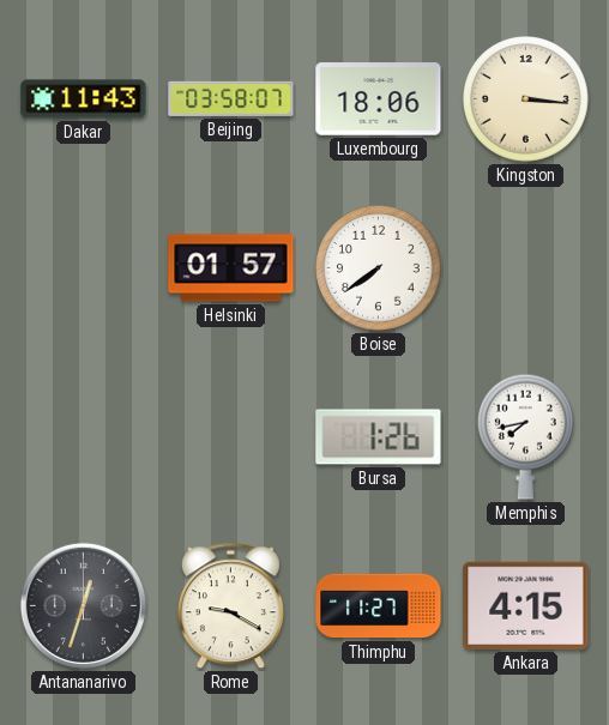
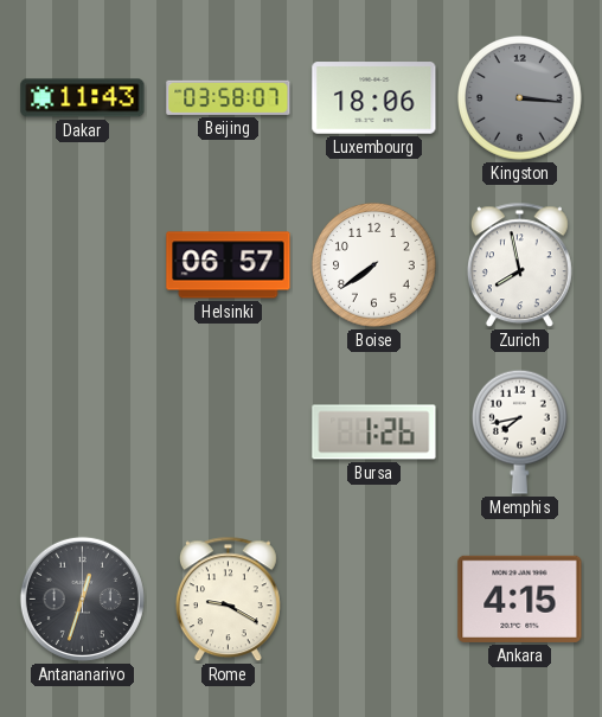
Kingston dial: cream -> grey
Helsinki: 01:57 -> 06:57
Zurich: none -> 7:58
Thimphu: 11:27 -> none
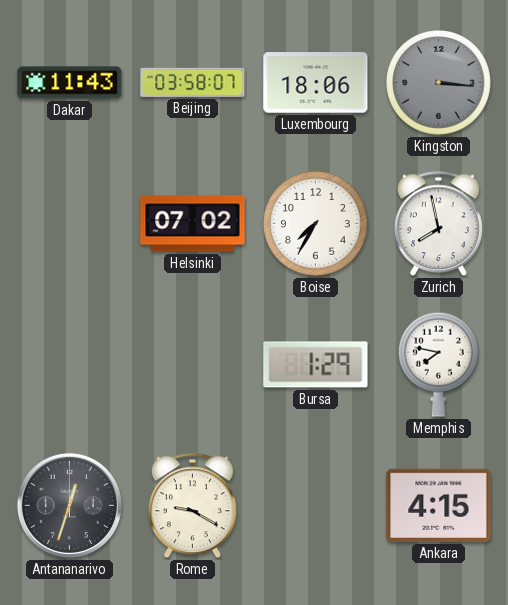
Helsinki: 06:57 -> 07:02
Boise: 7:39 -> 7:35
Bursa: 1:26 -> 1:29
Memphis: 7:43 -> 7:47
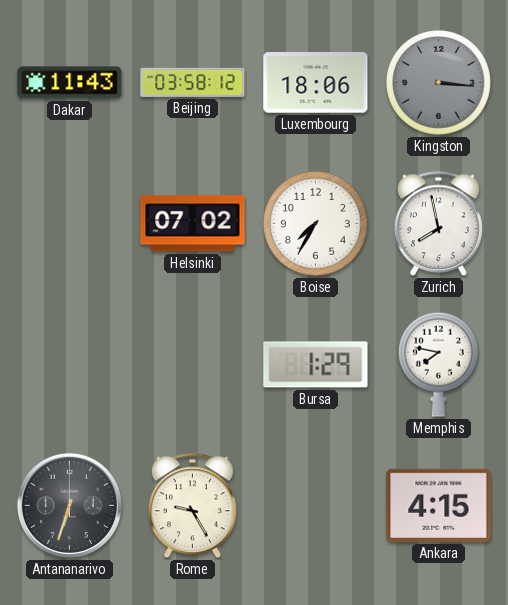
Beijing: 03:58:07 -> 03:58:12
Antananarivo: 12:33 -> 6:33
Rome: 9:20 -> 9:25
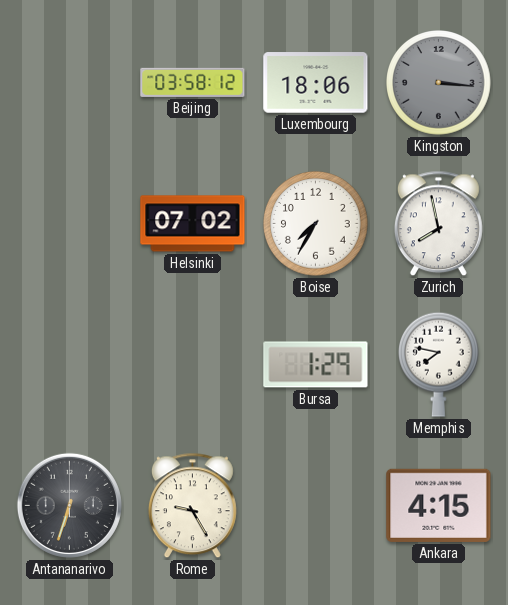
Dakar: 11:43 -> none
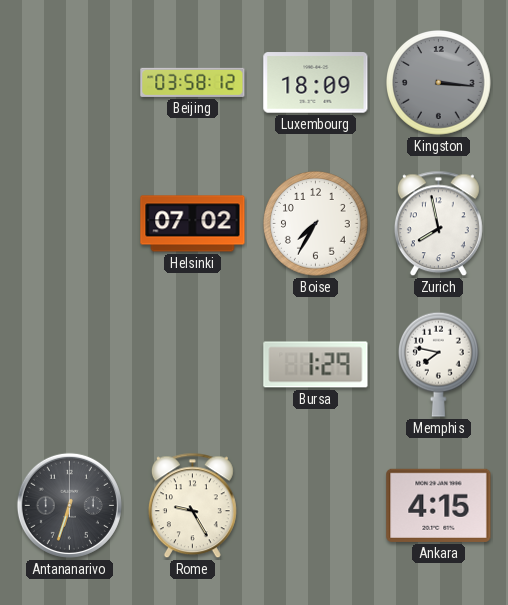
Luxembourg: 18:06 -> 18:09
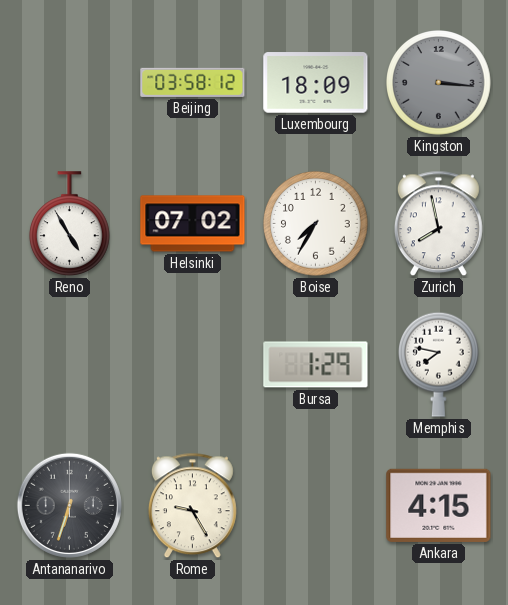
Reno: none -> 4:55
